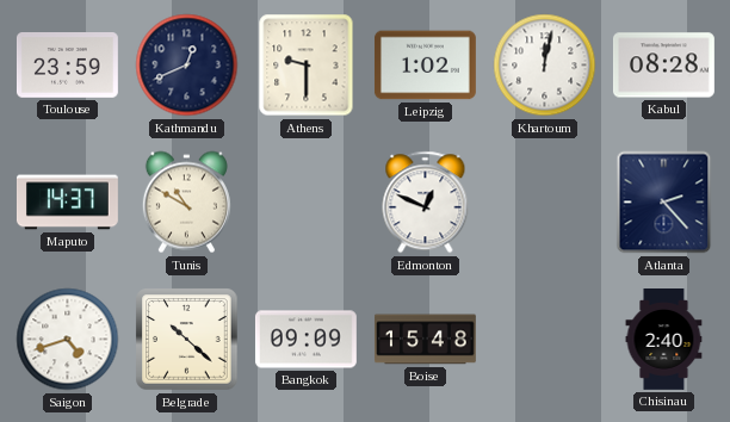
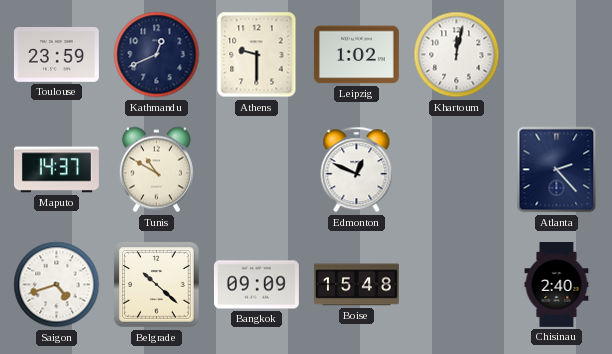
Kabul: 08:28 -> none
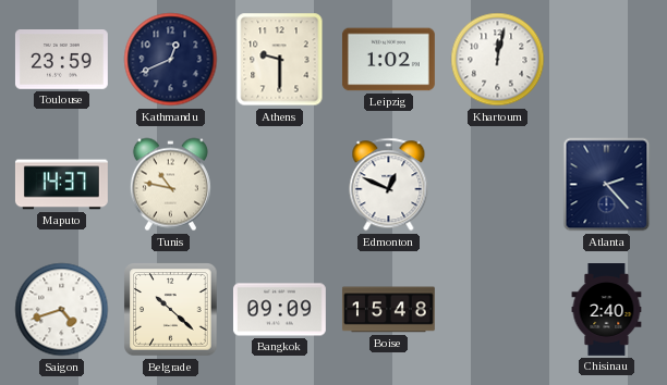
Tunis: 10:50 -> 10:47
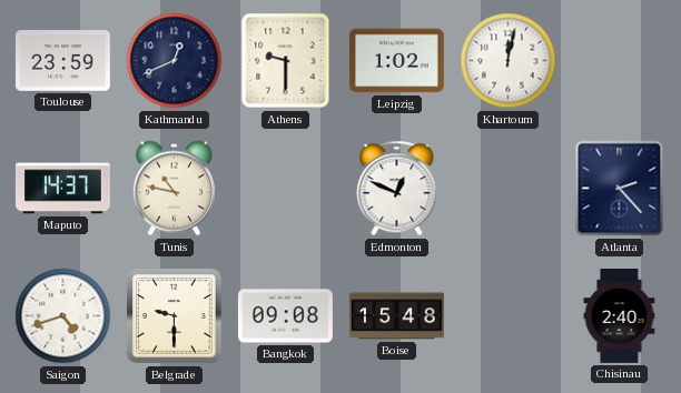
Belgrade: 10:22 -> 9:30
Bangkok: 09:09 -> 09:08
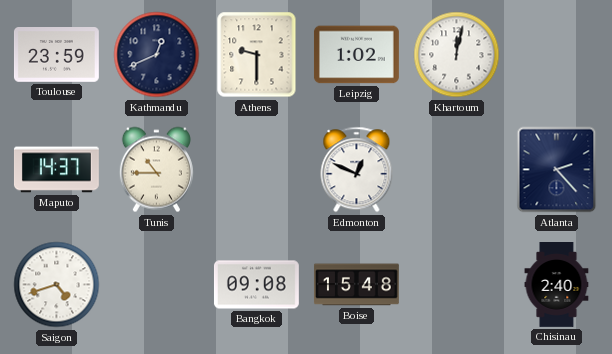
Tunis: 10:47 -> 10:45
Belgrade: 9:30 -> none
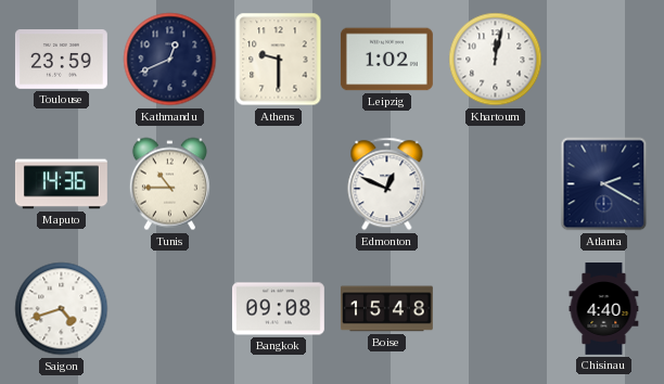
Maputo: 14:37 -> 14:36
Atlanta: 2:23 -> 2:20
Chisinau: 2:40 -> 4:40
